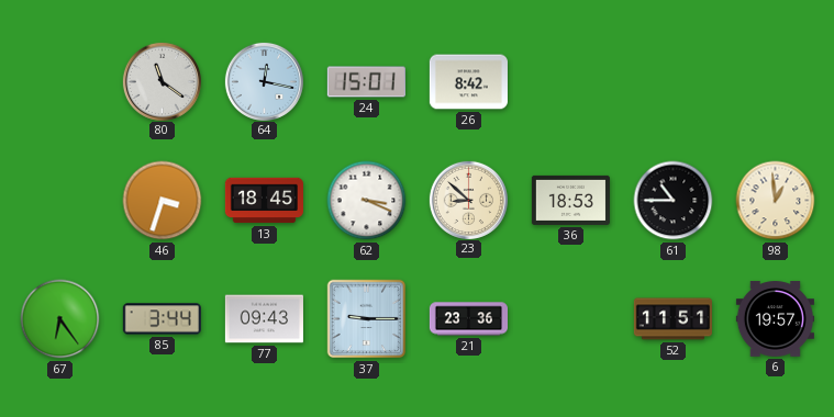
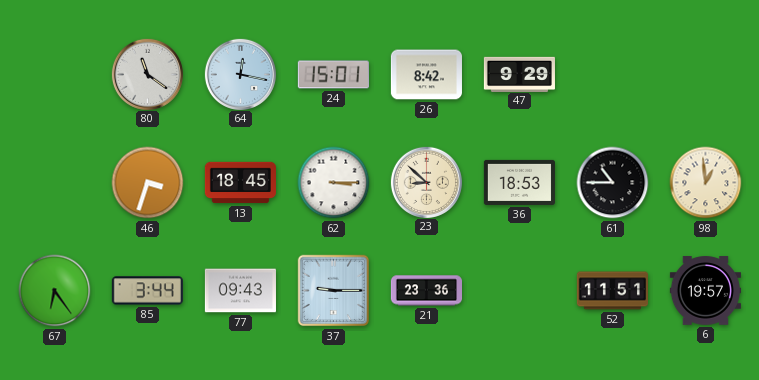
47: none -> 9:29
62: 3:19 -> 3:15
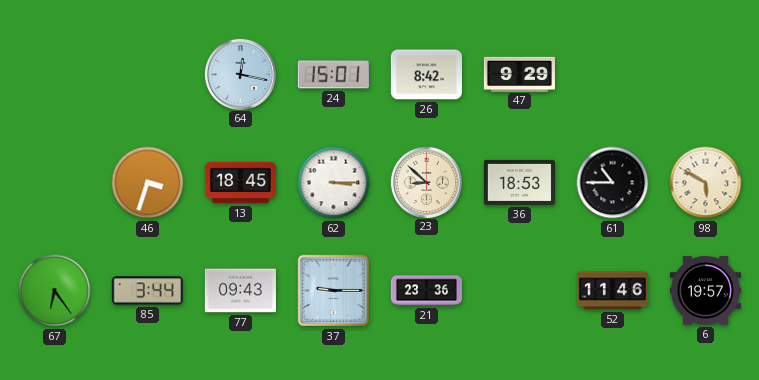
80: 11:21 -> none
98: 12:59 -> 5:50
52: 11:51 -> 11:46
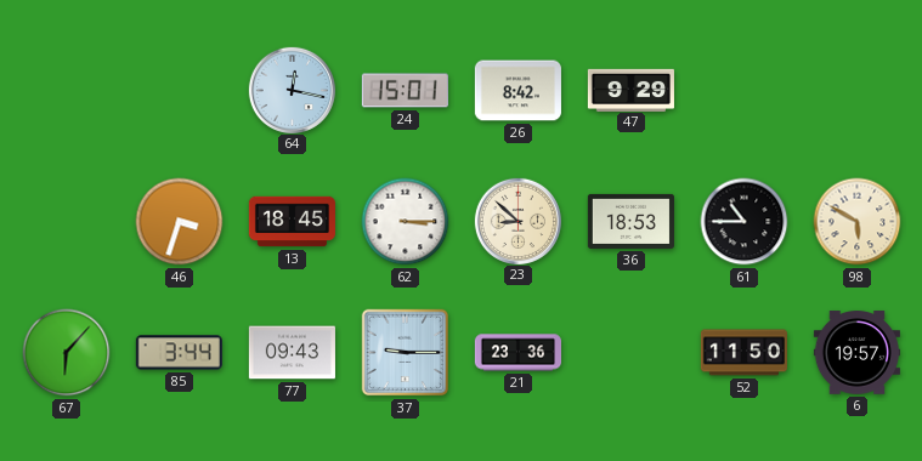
67: 6:24 -> 6:07
52: 11:46 -> 11:50
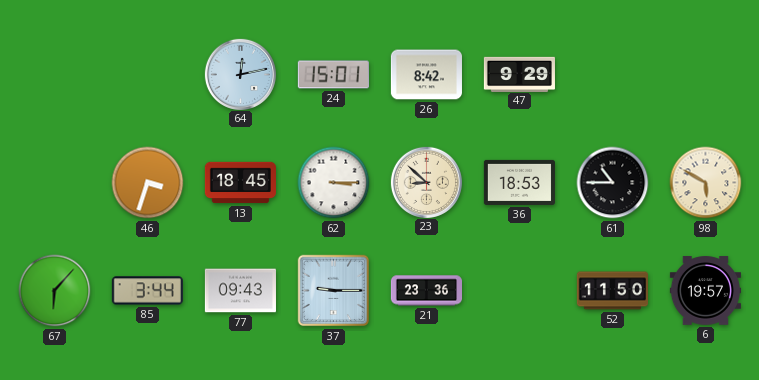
64: 12:17 -> 12:13
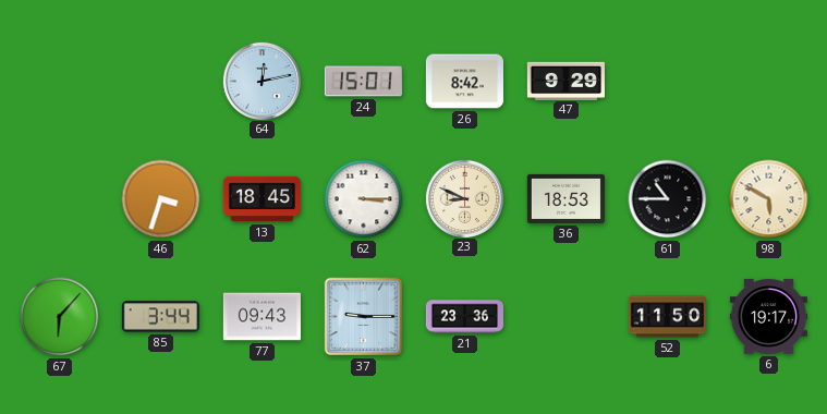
23: 8:52 -> 8:49
6: 19:57 -> 19:17
